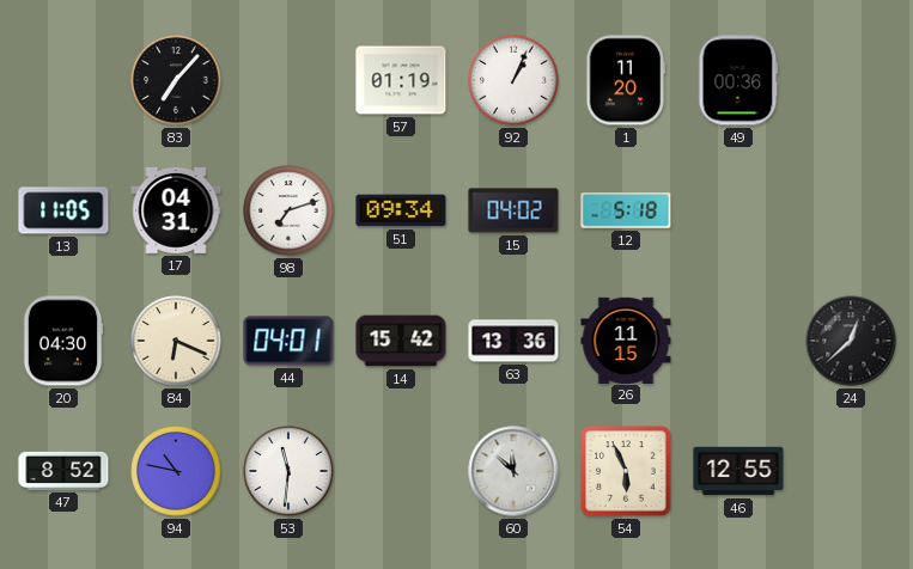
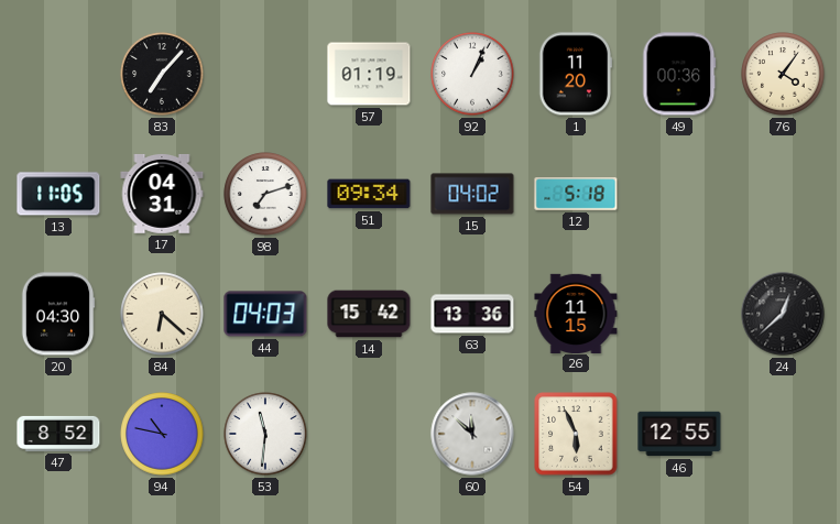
76: none -> 4:06
84: 6:19 -> 6:22
44: 04:01 -> 04:03
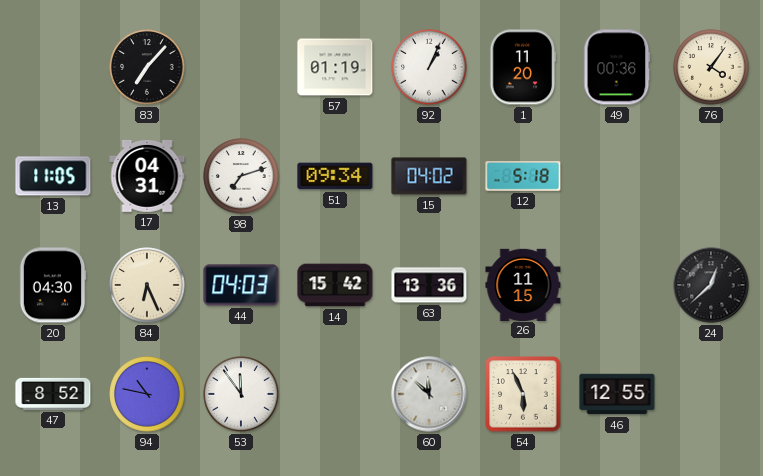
84: 6:22 -> 6:26
53: 11:31 -> 11:54
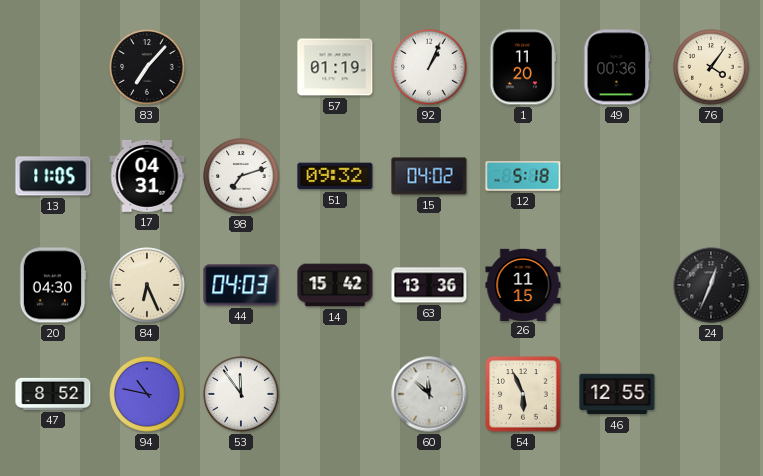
51: 09:34 -> 09:32
24: 12:38 -> 12:34
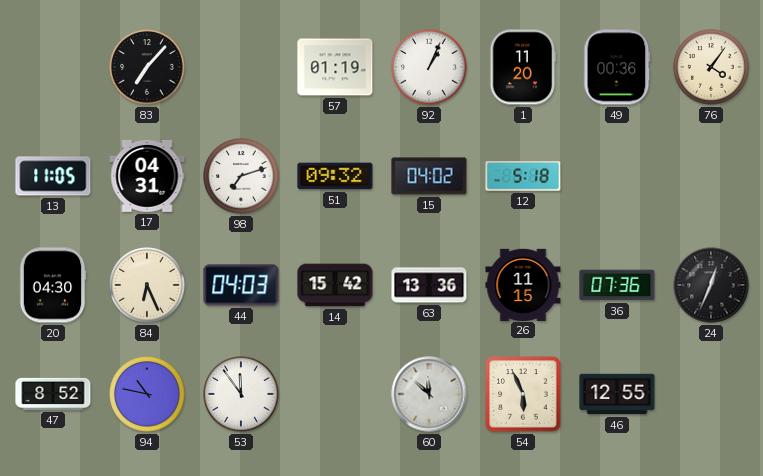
36: none -> 07:36
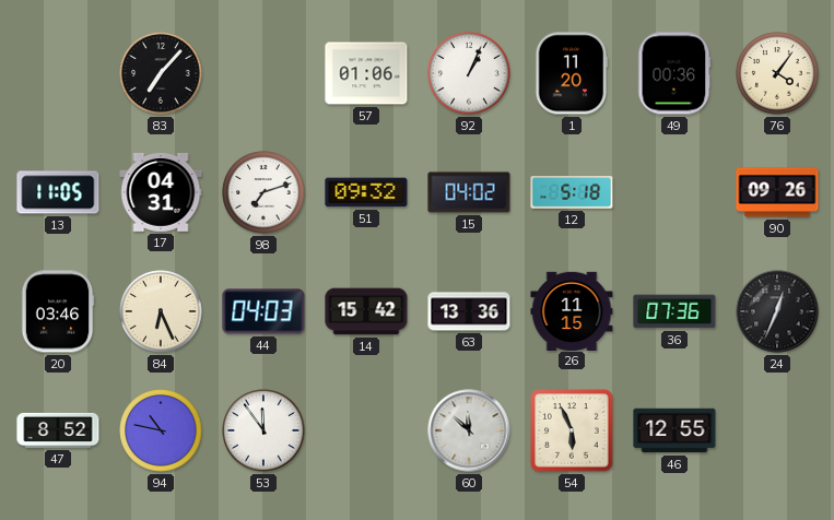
57: 01:19 -> 01:06
90: none -> 09:26
20: 04:30 -> 03:46
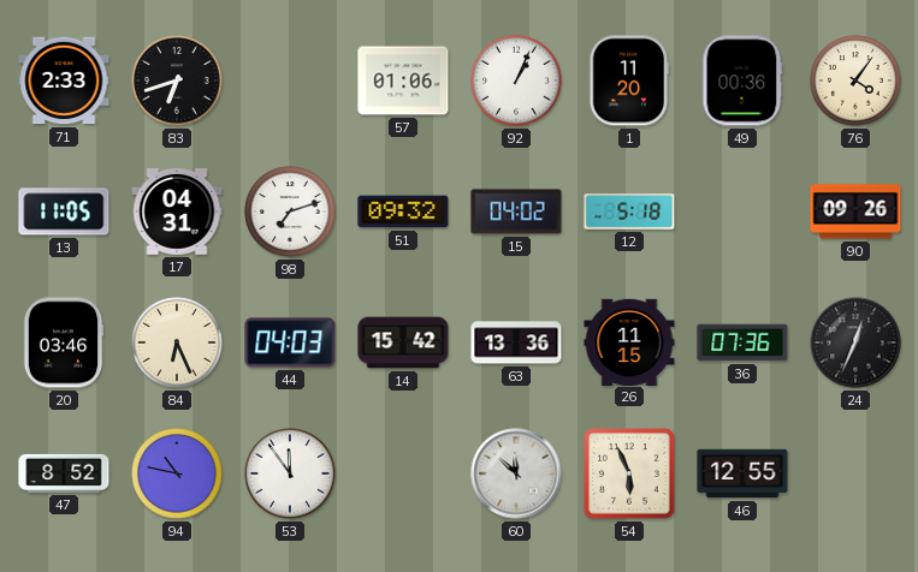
71: none -> 2:33
83: 7:07 -> 6:42
